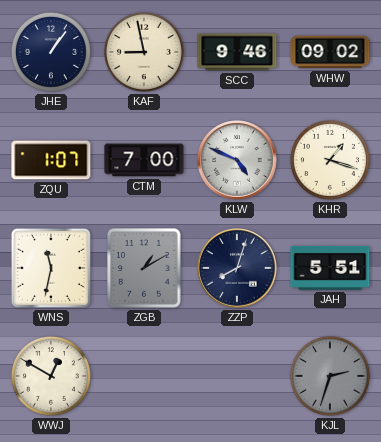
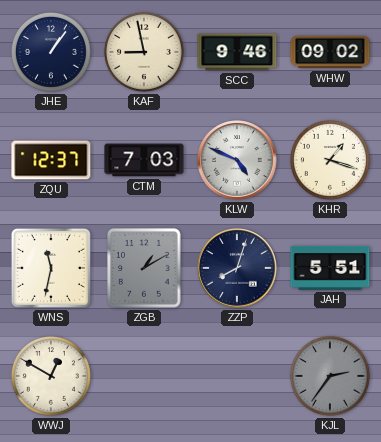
ZQU: 1:07 -> 12:37
CTM: 7:00 -> 7:03
KJL: 2:33 -> 2:36
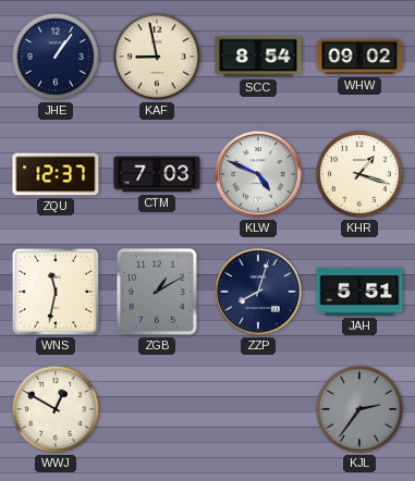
SCC: 9:46 -> 8:54
